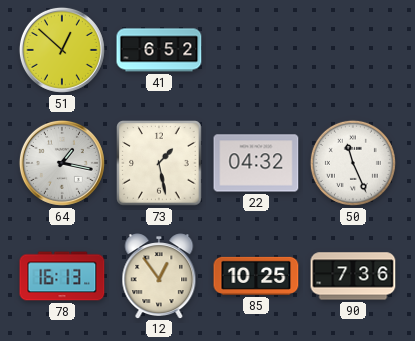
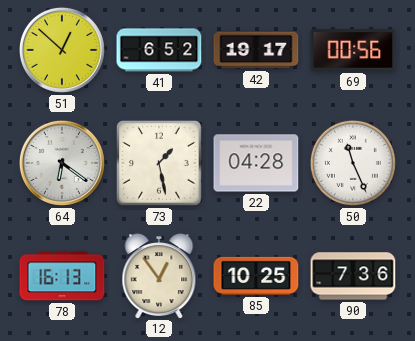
42: none -> 19:17
69: none -> 00:56
64: 1:17 -> 6:21
22: 04:32 -> 04:28
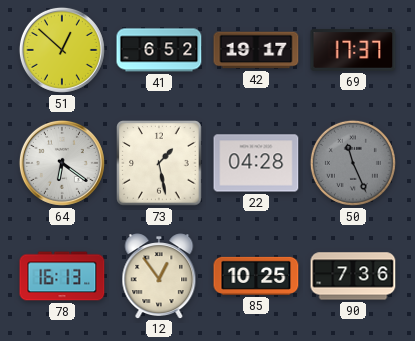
69: 00:56 -> 17:37
50 dial: white -> grey
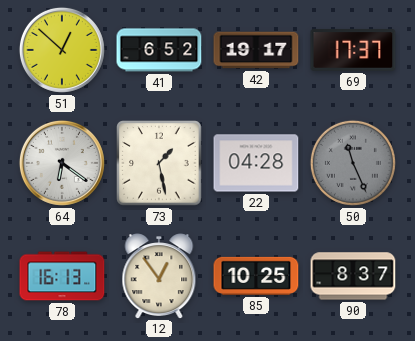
90: 7:36 -> 8:37
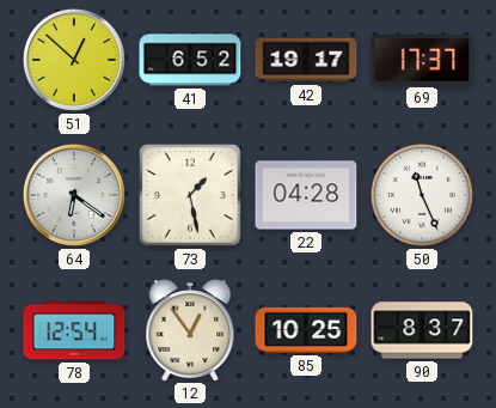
50 dial: grey -> white
78: 16:13 -> 12:54
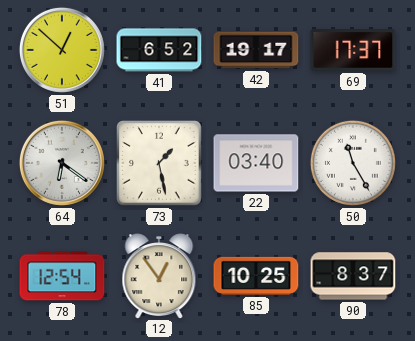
22: 04:28 -> 03:40
50: 11:26 -> 11:25
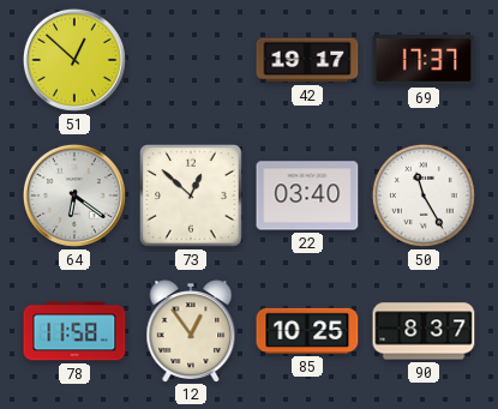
41: 6:52 -> none
73: 1:28 -> 12:52
78: 12:54 -> 11:58
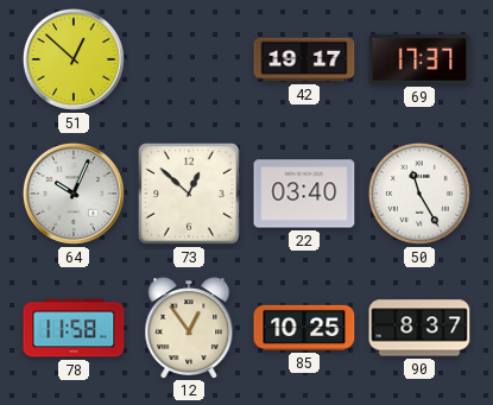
64: 6:21 -> 10:04
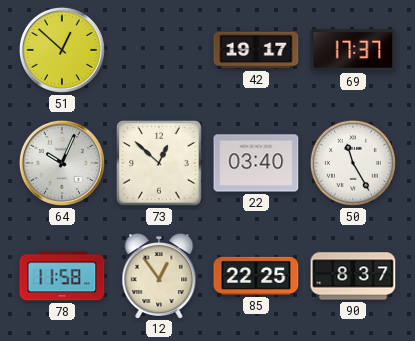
85: 10:25 -> 22:25
